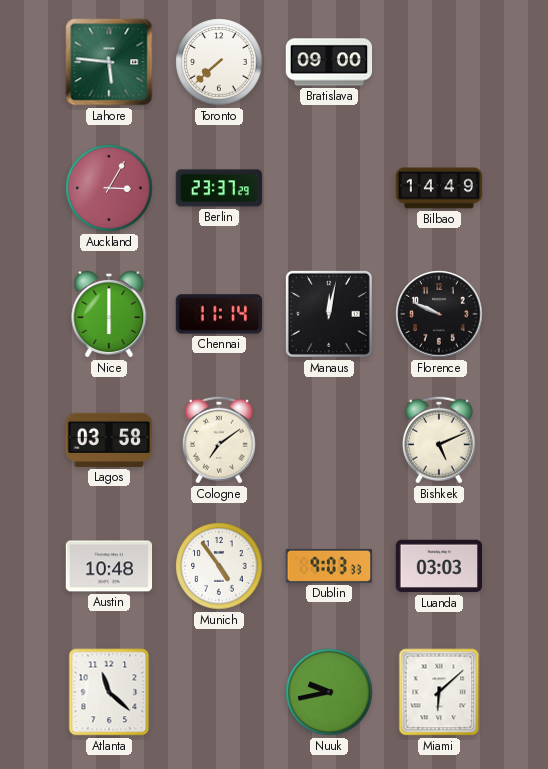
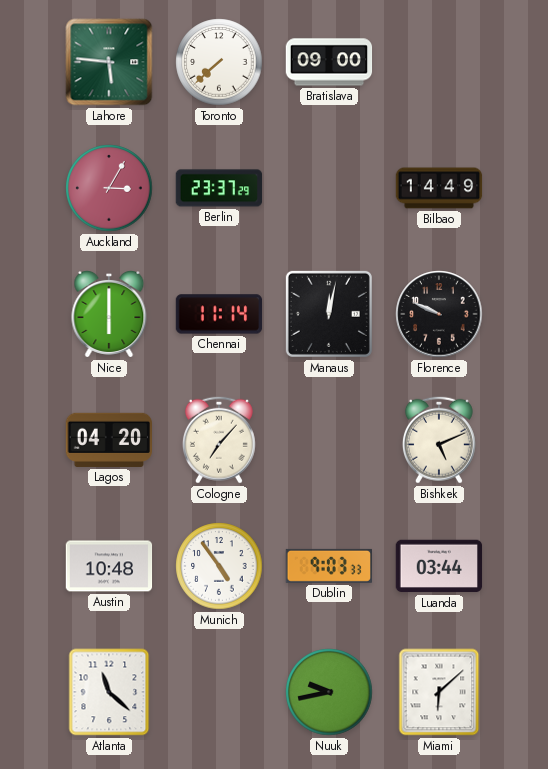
Lagos: 03:58 -> 04:20
Cologne: 7:09 -> 7:07
Luanda: 03:03 -> 03:44
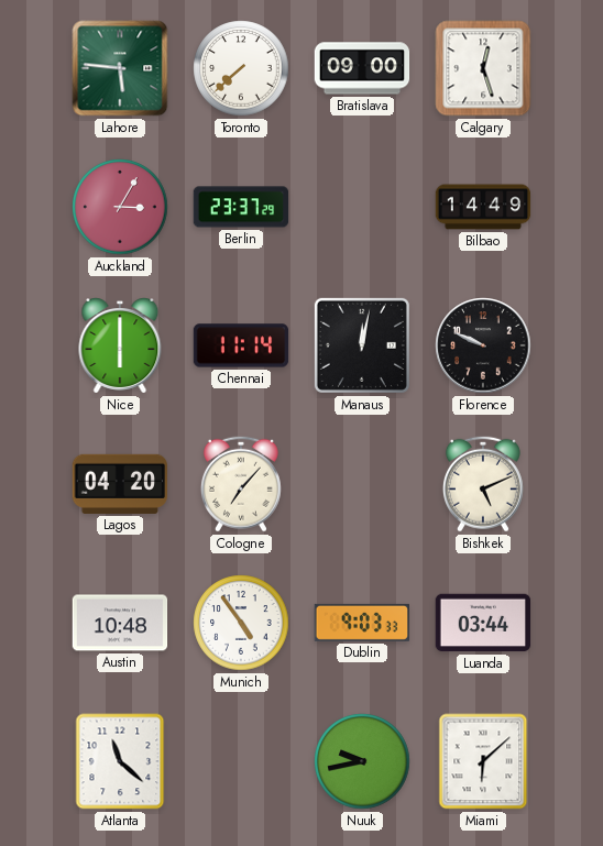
Calgary: none -> 12:27
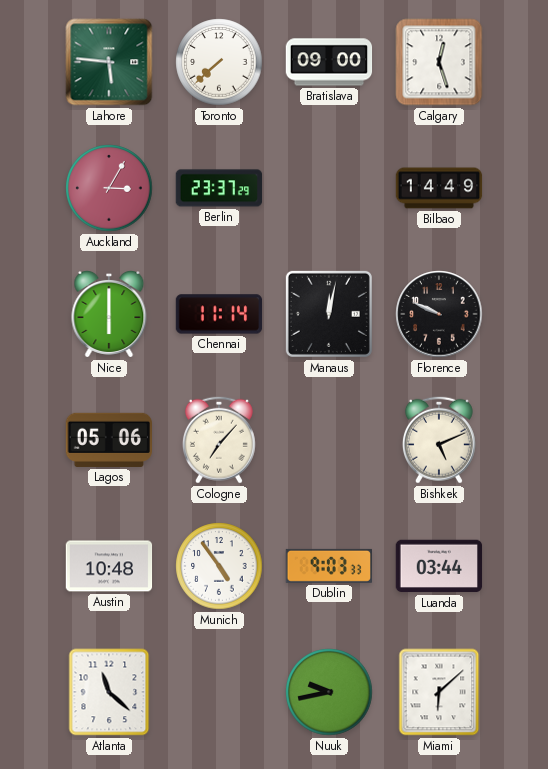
Lagos: 04:20 -> 05:06
